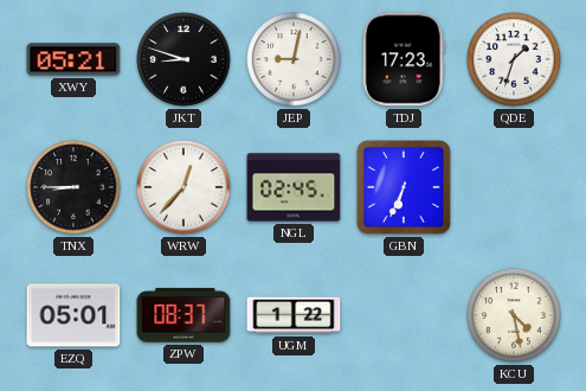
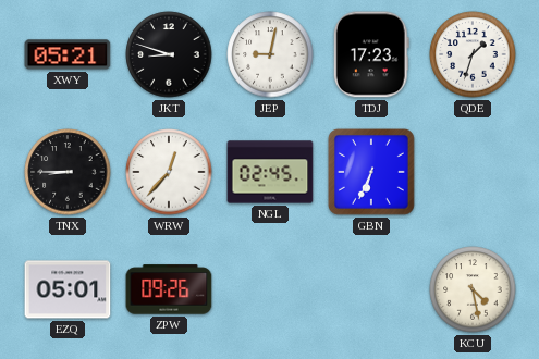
ZPW: 08:37 -> 09:26
UGM: 1:22 -> none
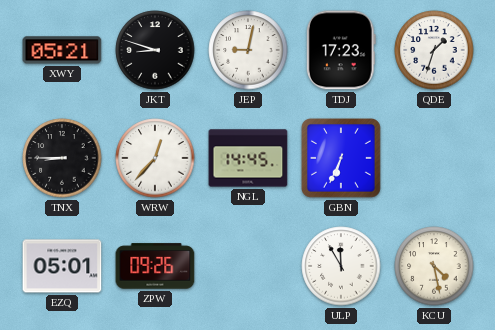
NGL: 02:45 -> 14:45
ULP: none -> 11:55
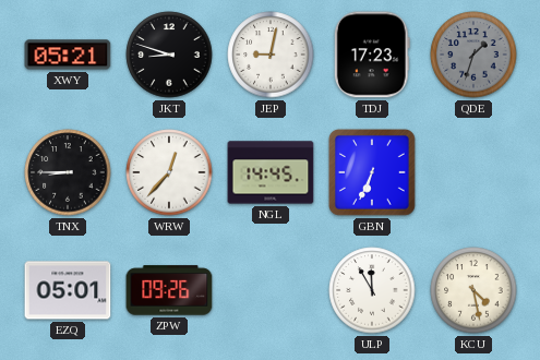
QDE dial: white -> grey
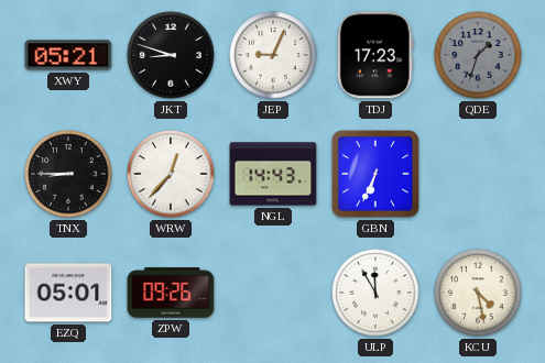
JEP: 9:02 -> 9:04
NGL: 14:45 -> 14:43
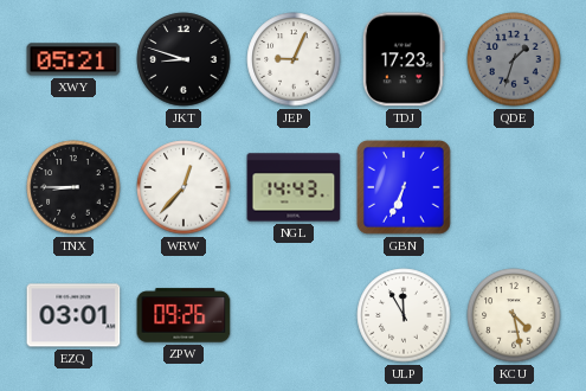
EZQ: 05:01 -> 03:01
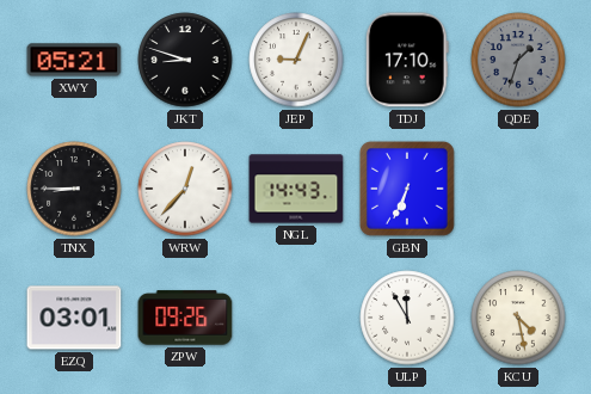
TDJ: 17:23 -> 17:10
